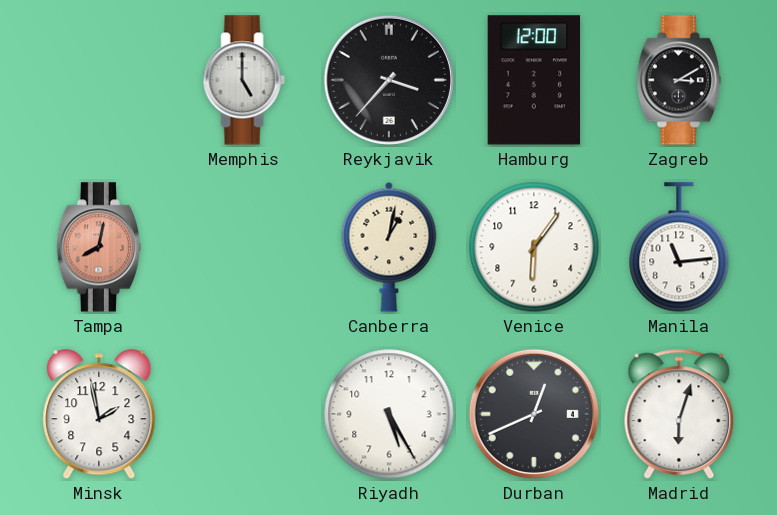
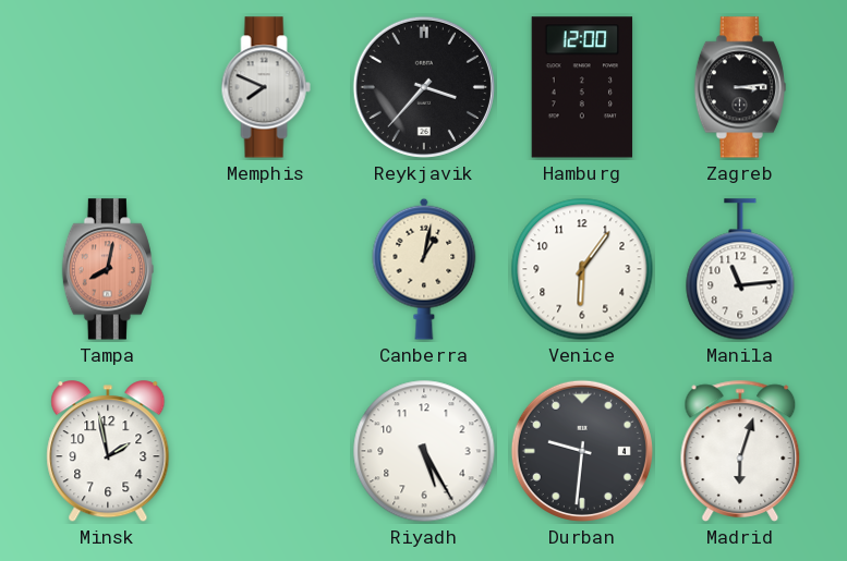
Memphis: 5:00 -> 7:49
Zagreb: 3:10 -> 3:14
Durban: 12:41 -> 9:31
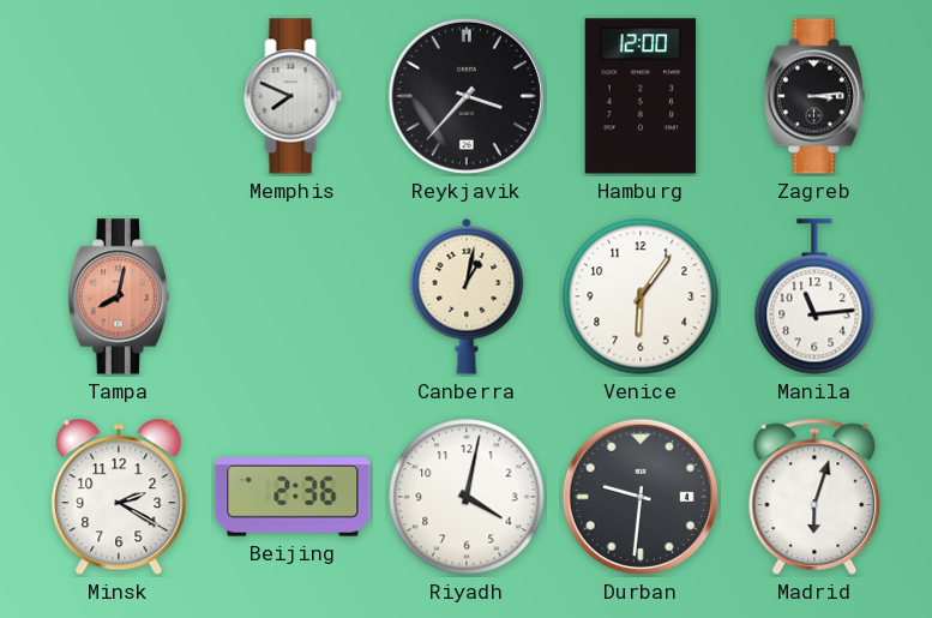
Minsk: 1:58 -> 2:20
Beijing: none -> 2:36
Riyadh: 5:25 -> 4:02
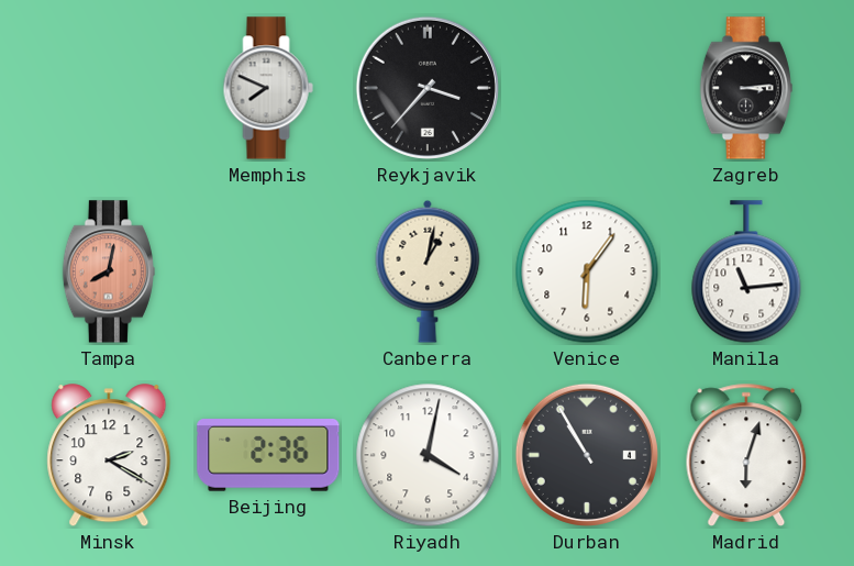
Hamburg: 12:00 -> none
Durban: 9:31 -> 10:55
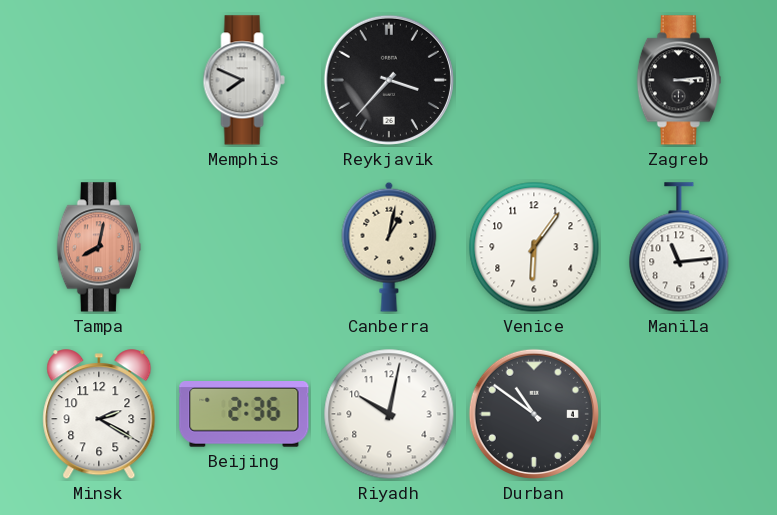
Riyadh: 4:02 -> 10:02
Durban: 10:55 -> 10:51
Madrid: 6:03 -> none
